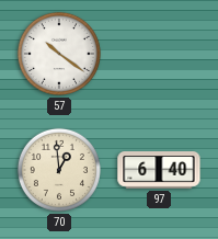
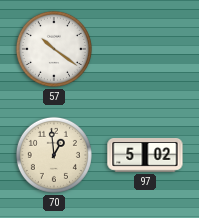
97: 6:40 -> 5:02
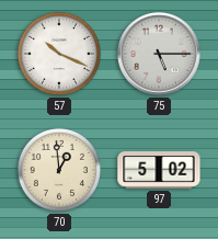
57: 10:21 -> 10:19
75: none -> 5:15
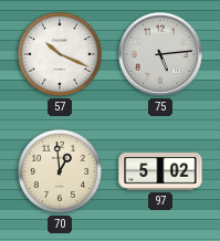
75: 5:15 -> 5:14
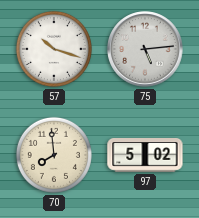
57: 10:19 -> 10:18
70: 12:59 -> 7:59
